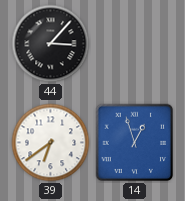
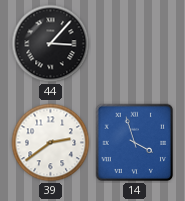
39: 6:39 -> 2:39
14: 12:57 -> 3:57
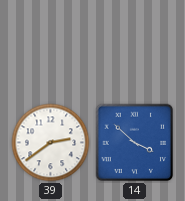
44: 3:07 -> none
14: 3:57 -> 3:52
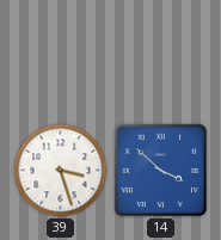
39: 2:39 -> 3:27
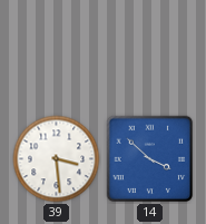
39: 3:27 -> 3:29
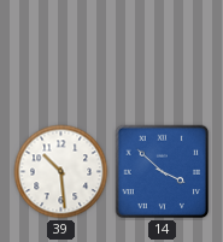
39: 3:29 -> 10:29
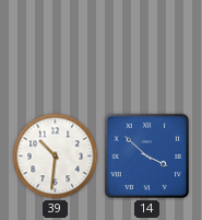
39: 10:29 -> 10:31
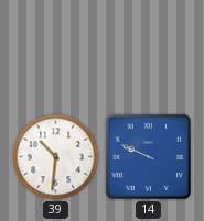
14: 3:52 -> 9:49
